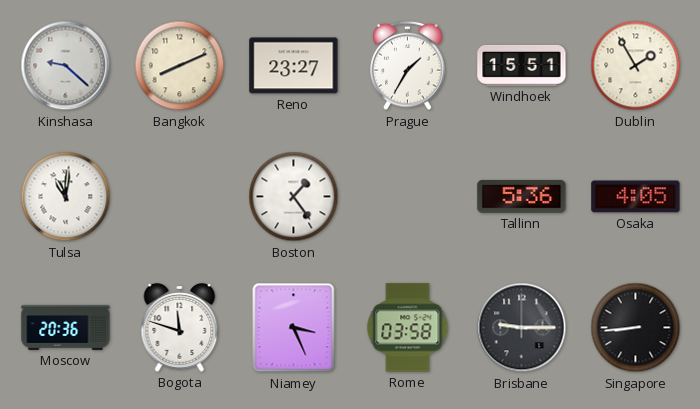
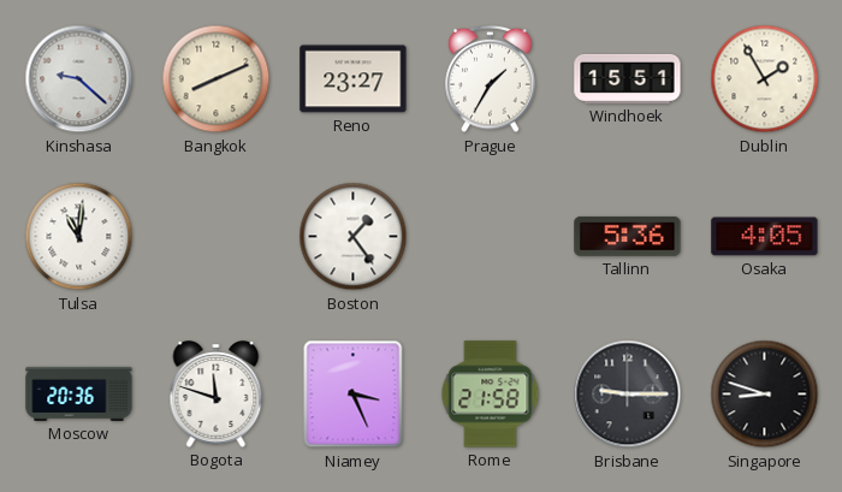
Rome: 03:58 -> 21:58
Singapore: 8:44 -> 8:48
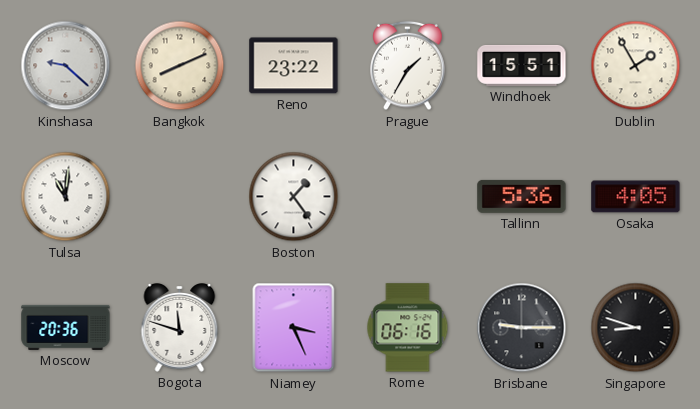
Reno: 23:27 -> 23:22
Rome: 21:58 -> 06:16
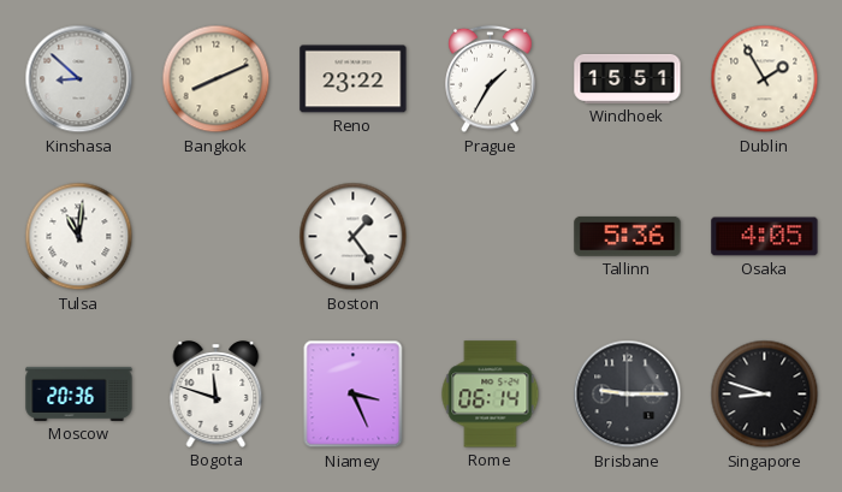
Kinshasa: 9:22 -> 8:52
Rome: 06:16 -> 06:14
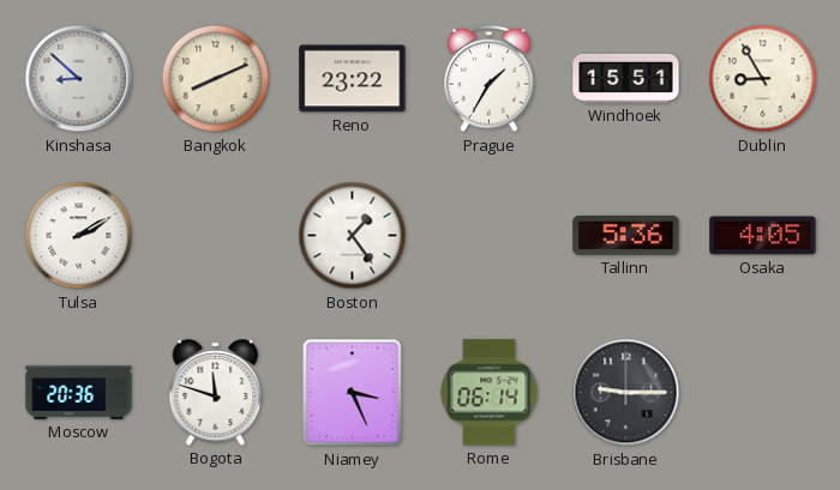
Dublin: 1:55 -> 8:55
Tulsa: 11:01 -> 2:10
Singapore: 8:48 -> none
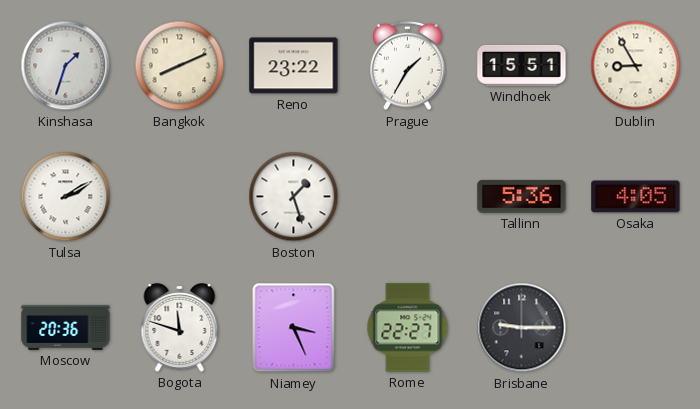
Kinshasa: 8:52 -> 1:33
Boston: 1:24 -> 1:27
Rome: 06:14 -> 22:27
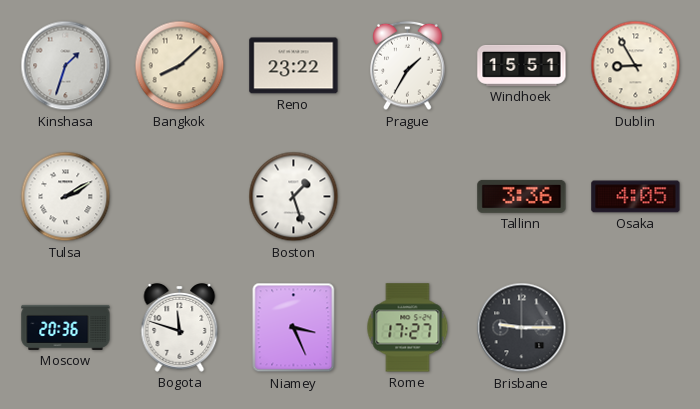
Bangkok: 8:11 -> 8:08
Tallinn: 5:36 -> 3:36
Rome: 22:27 -> 17:27
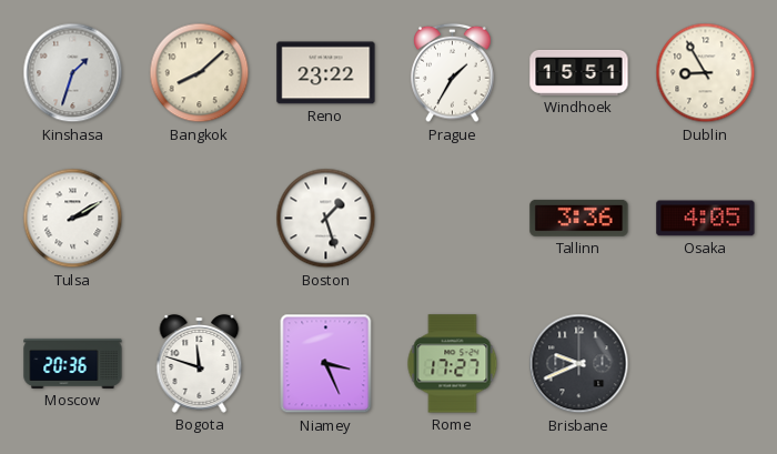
Brisbane: 9:15 -> 9:41
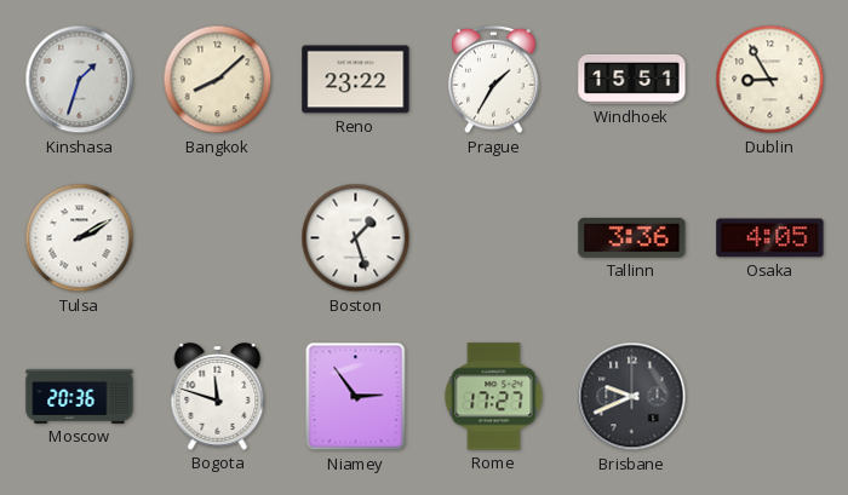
Niamey: 3:26 -> 2:54
